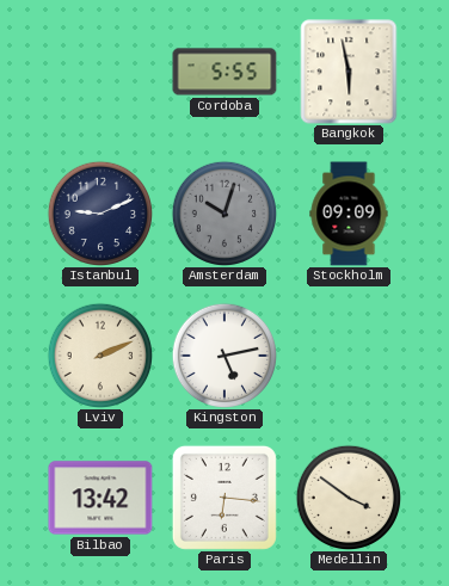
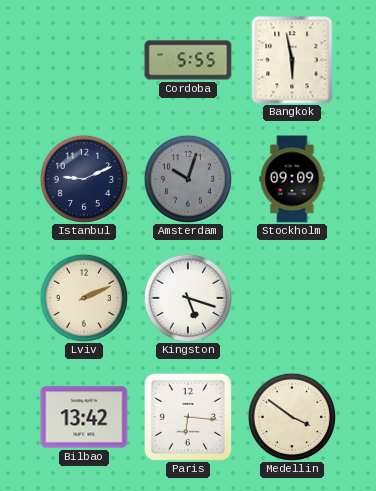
Kingston: 5:13 -> 5:18
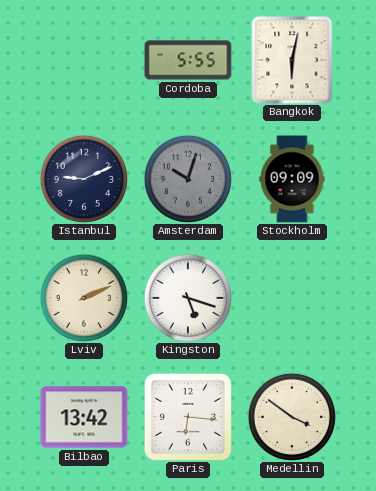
Bangkok: 5:58 -> 6:02
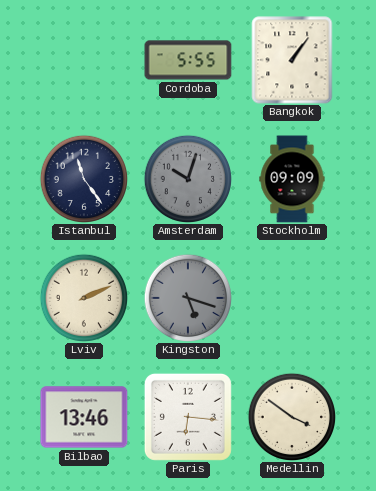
Bangkok: 6:02 -> 1:06
Istanbul: 9:11 -> 11:24
Kingston dial: white -> grey
Bilbao: 13:42 -> 13:46
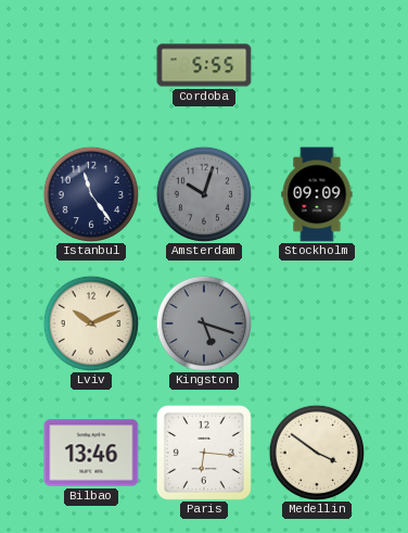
Bangkok: 1:06 -> none
Lviv: 2:11 -> 10:11
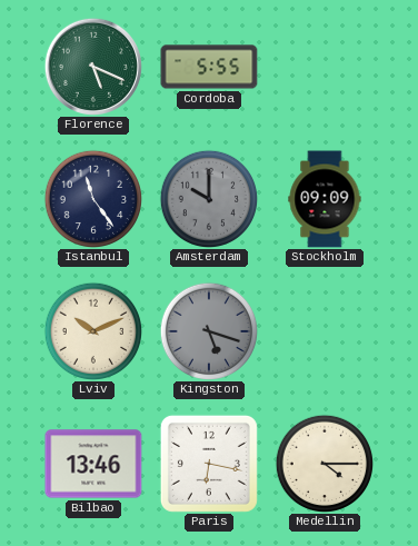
Florence: none -> 5:19
Amsterdam: 10:03 -> 10:00
Paris: 6:16 -> 6:17
Medellin: 3:51 -> 4:15
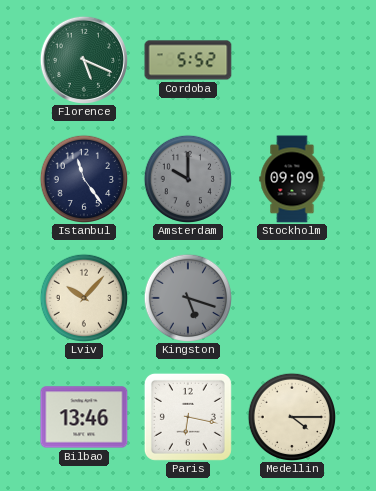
Cordoba: 5:55 -> 5:52
Lviv: 10:11 -> 10:07
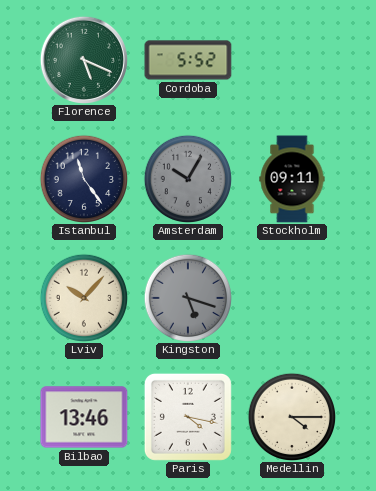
Amsterdam: 10:00 -> 10:05
Stockholm: 09:09 -> 09:11
Paris: 6:17 -> 4:17
